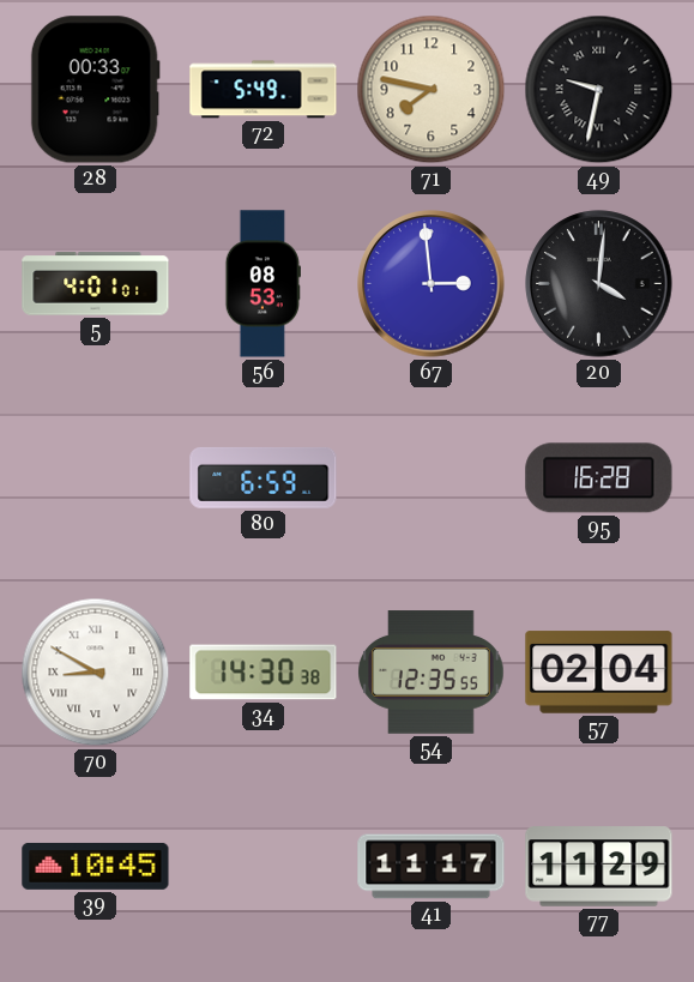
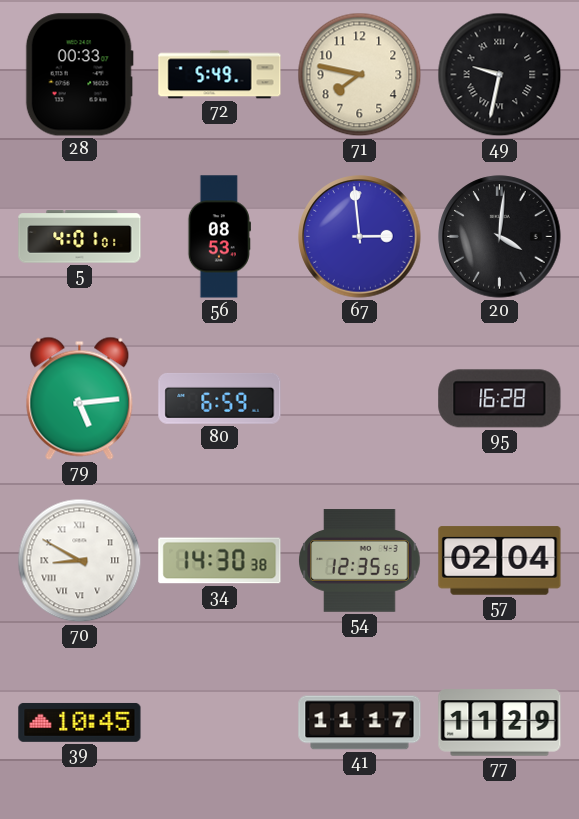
79: none -> 5:14
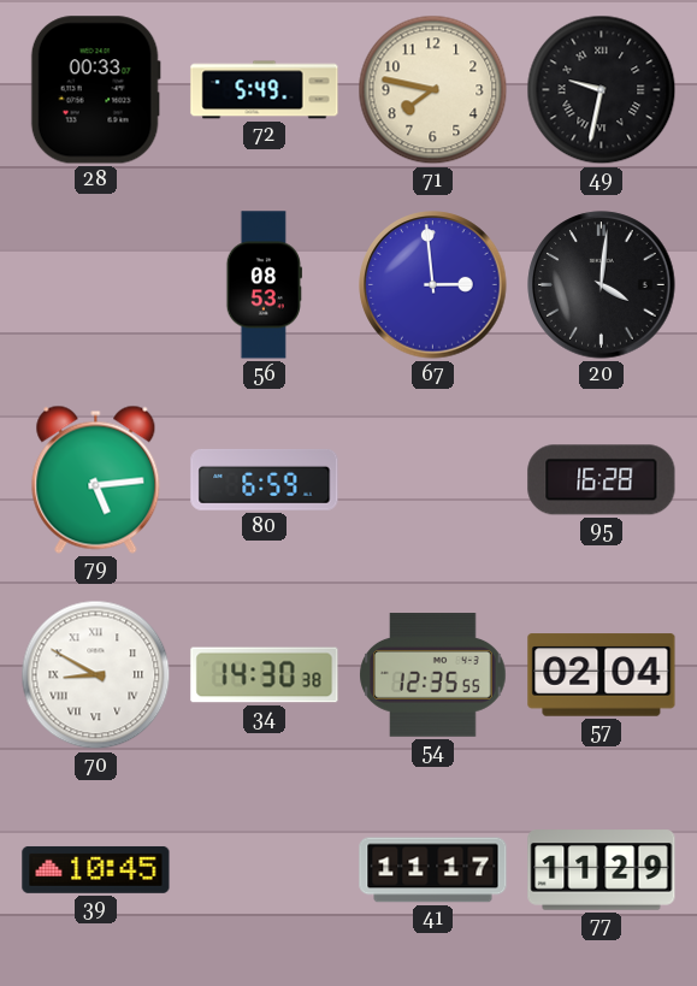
5: 4:01 -> none
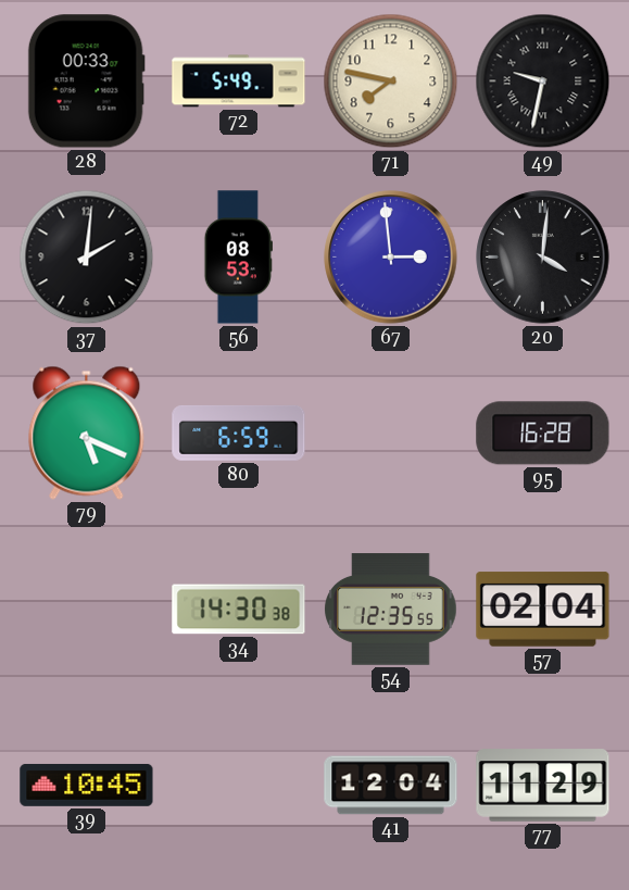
37: none -> 2:01
79: 5:14 -> 5:19
70: 8:50 -> none
41: 11:17 -> 12:04
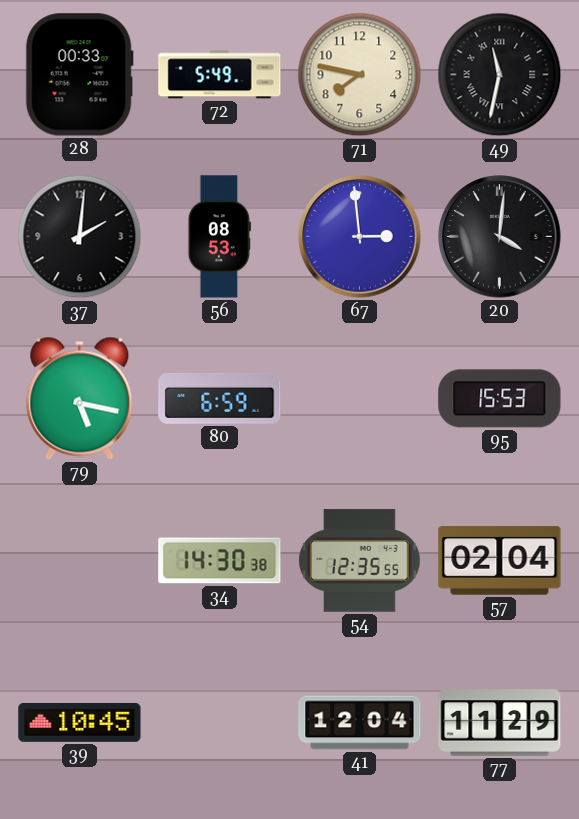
49: 9:32 -> 11:32
79: 5:19 -> 5:17
95: 16:28 -> 15:53
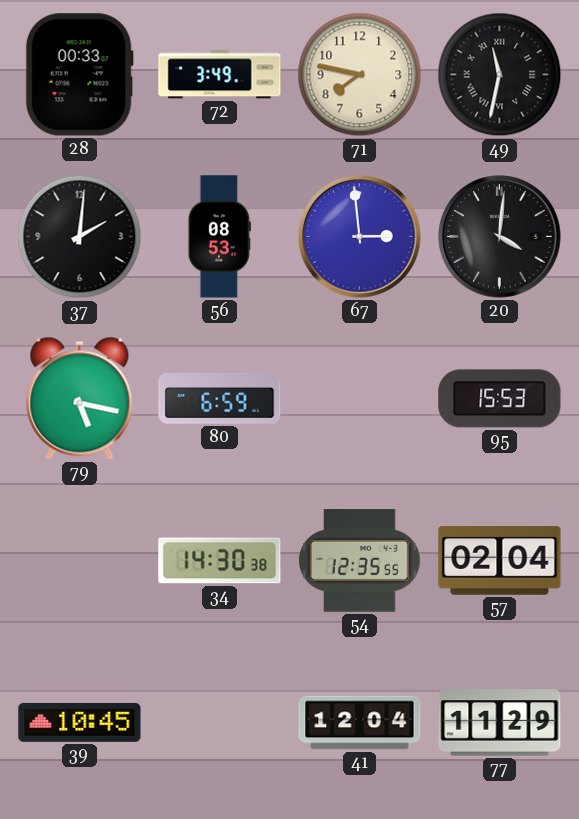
72: 5:49 -> 3:49
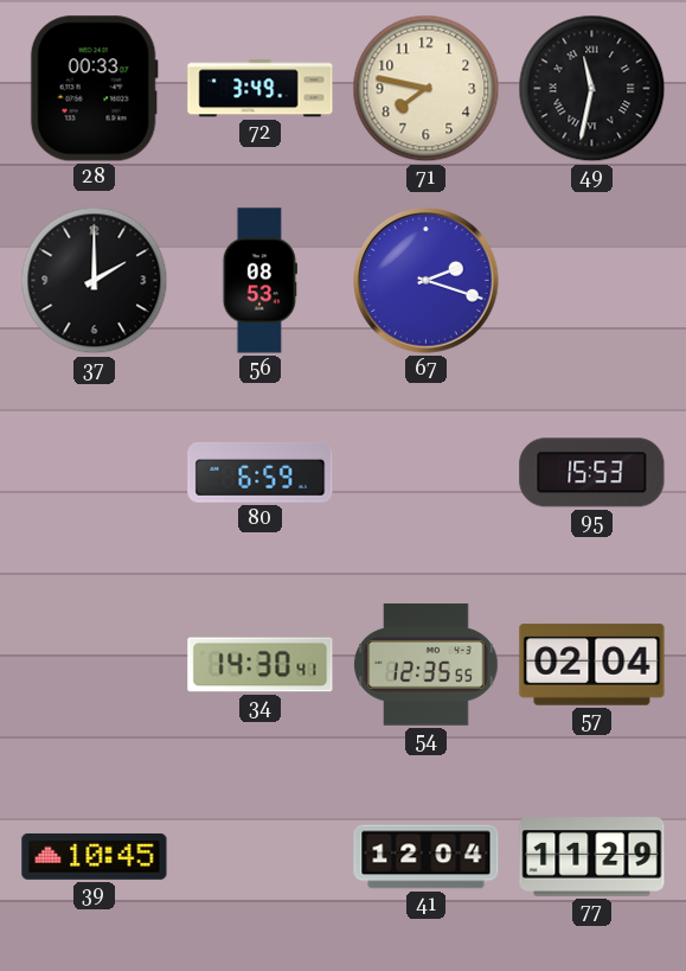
37: 2:01 -> 2:00
67: 2:59 -> 2:18
20: 4:01 -> none
79: 5:17 -> none
34: 14:30:38 -> 14:30:41
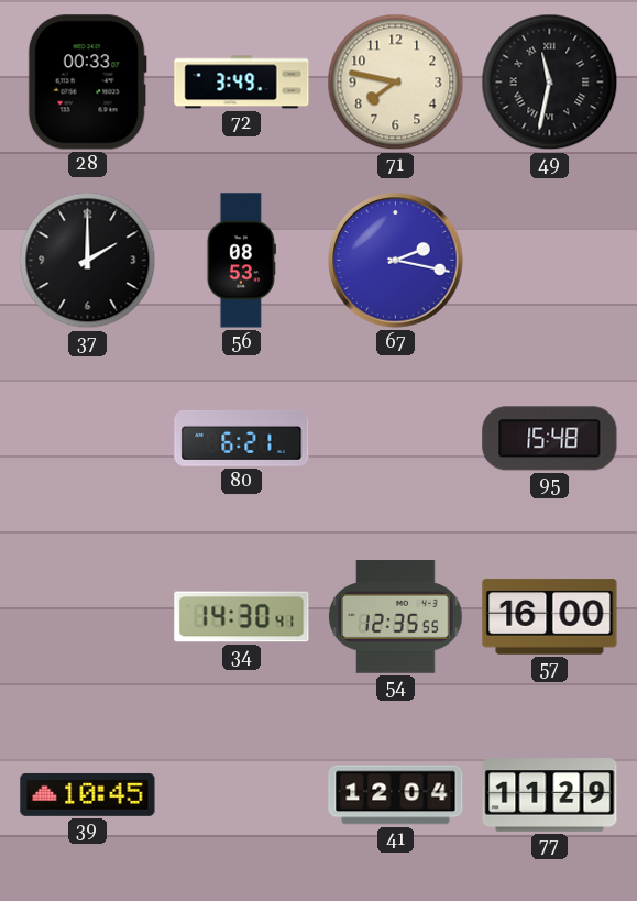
67: 2:18 -> 2:17
80: 6:59 -> 6:21
95: 15:53 -> 15:48
57: 02:04 -> 16:00
